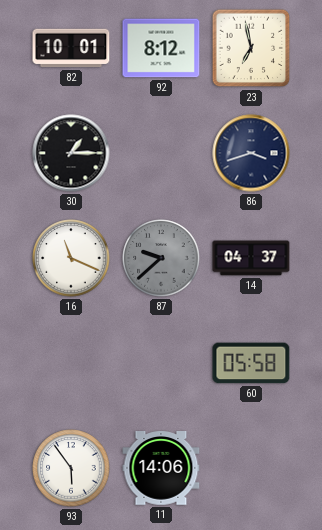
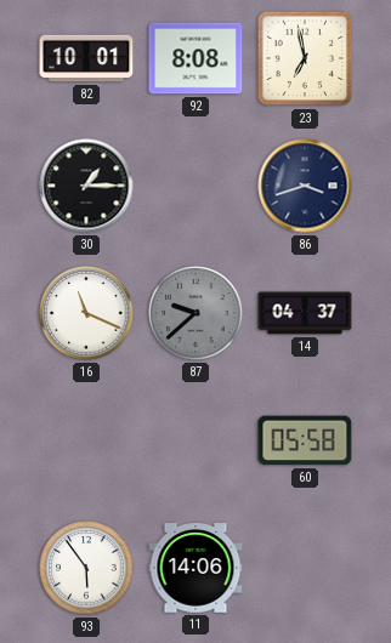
92: 8:12 -> 8:08
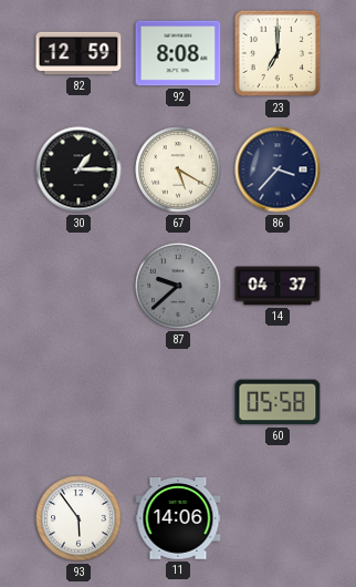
82: 10:01 -> 12:59
23: 6:58 -> 7:00
67: none -> 5:20
86: 3:42 -> 3:37
16: 11:19 -> none
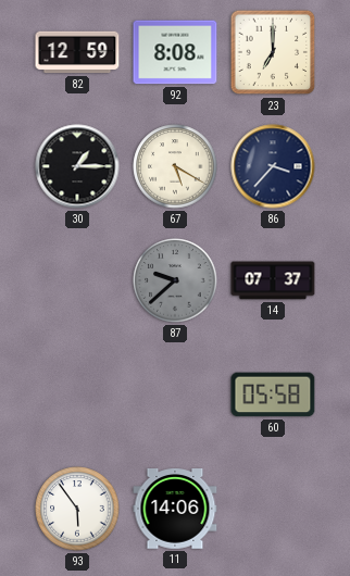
14: 04:37 -> 07:37
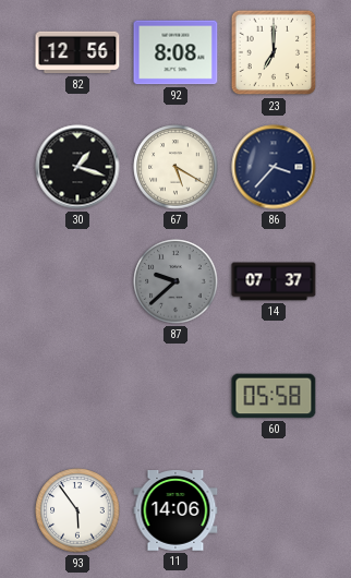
82: 12:59 -> 12:56
30: 1:15 -> 1:18
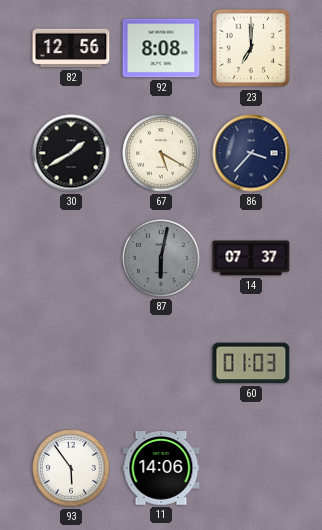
30: 1:18 -> 1:40
87: 9:38 -> 6:02
60: 05:58 -> 01:03
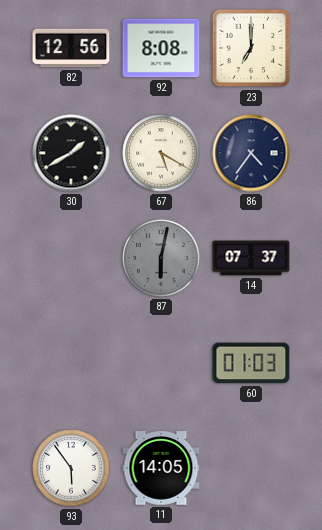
86: 3:37 -> 4:36
11: 14:06 -> 14:05
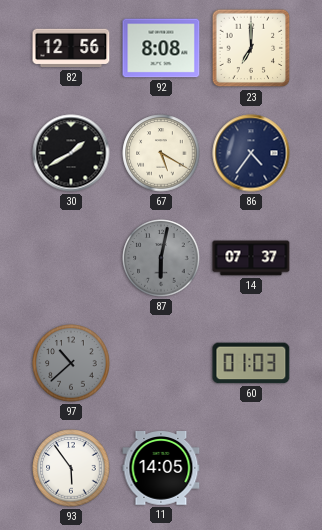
97: none -> 10:38
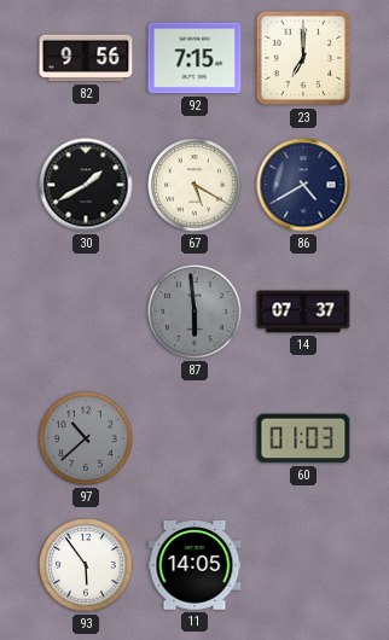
82: 12:56 -> 9:56
92: 8:08 -> 7:15
86: 4:36 -> 4:40
87: 6:02 -> 5:59
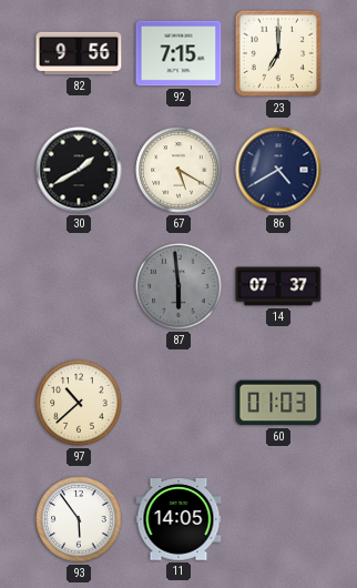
97 dial: grey -> cream
